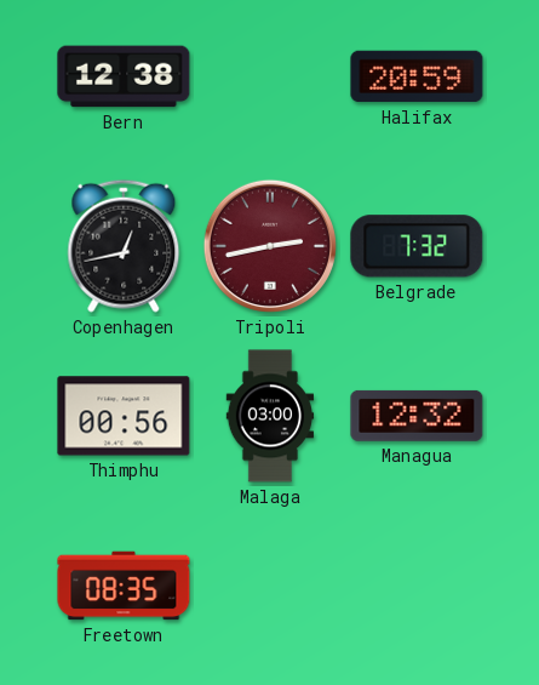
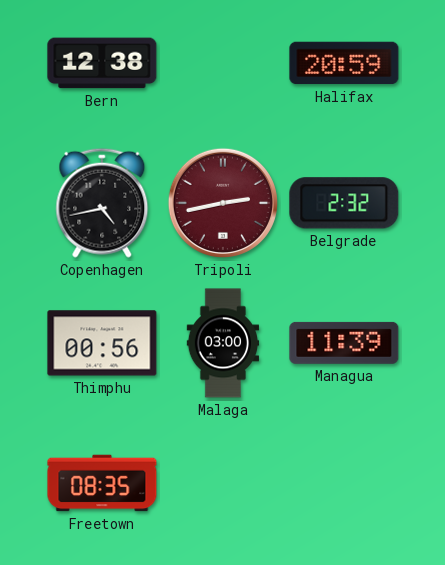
Copenhagen: 12:43 -> 4:43
Belgrade: 7:32 -> 2:32
Managua: 12:32 -> 11:39
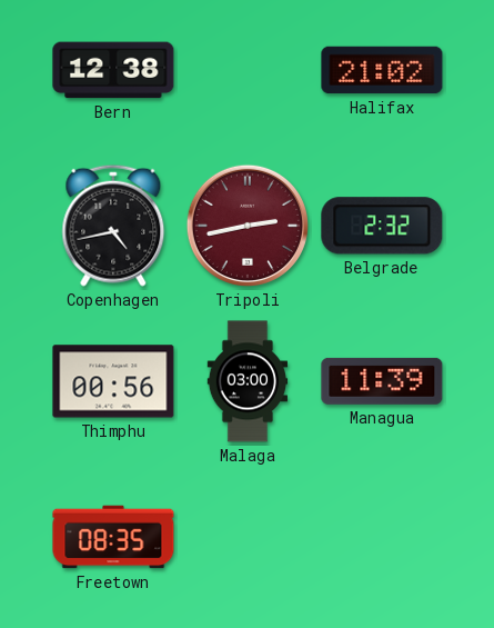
Halifax: 20:59 -> 21:02
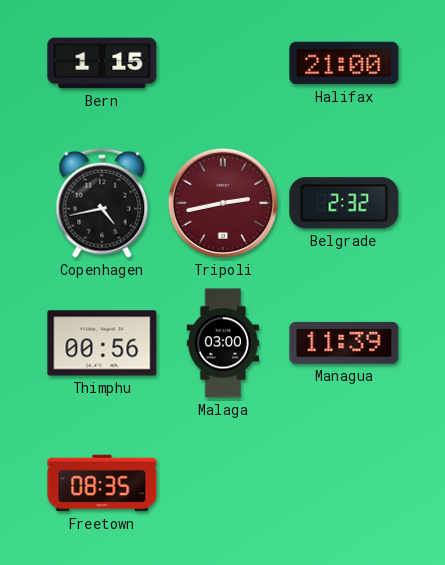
Bern: 12:38 -> 1:15
Halifax: 21:02 -> 21:00
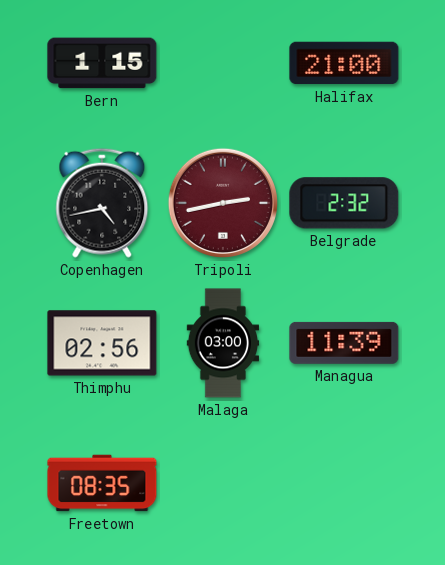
Thimphu: 00:56 -> 02:56
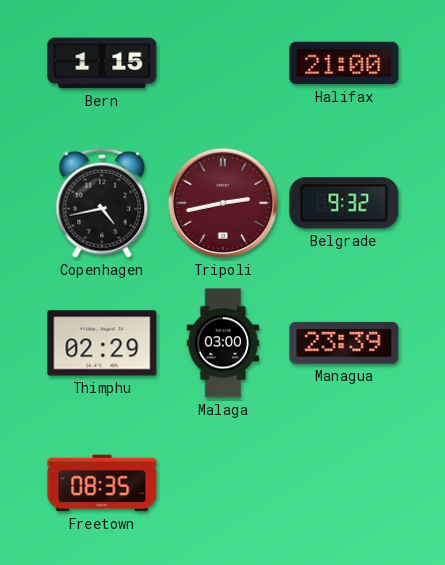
Belgrade: 2:32 -> 9:32
Thimphu: 02:56 -> 02:29
Managua: 11:39 -> 23:39
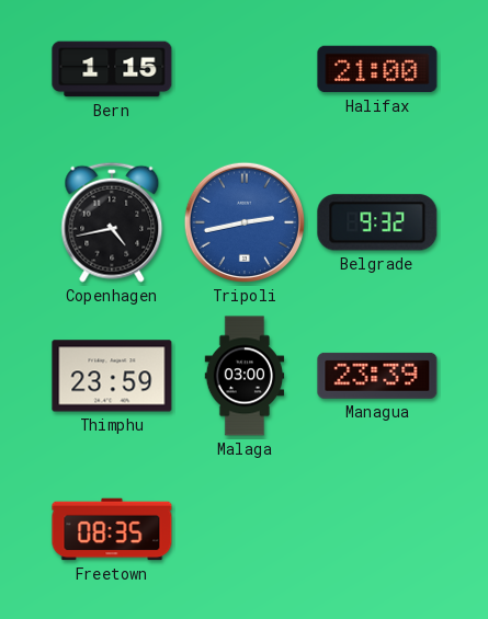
Tripoli dial: burgundy -> blue
Thimphu: 02:29 -> 23:59
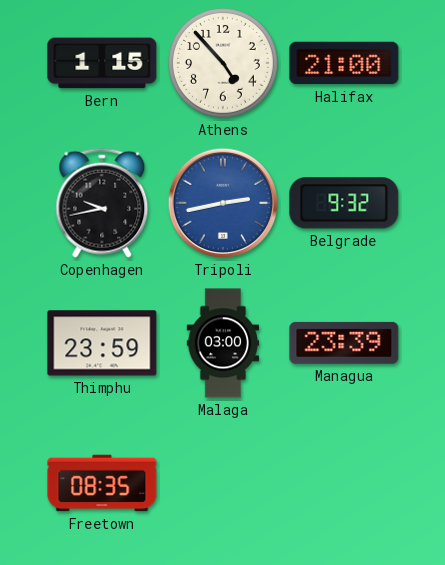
Athens: none -> 4:53
Copenhagen: 4:43 -> 9:43
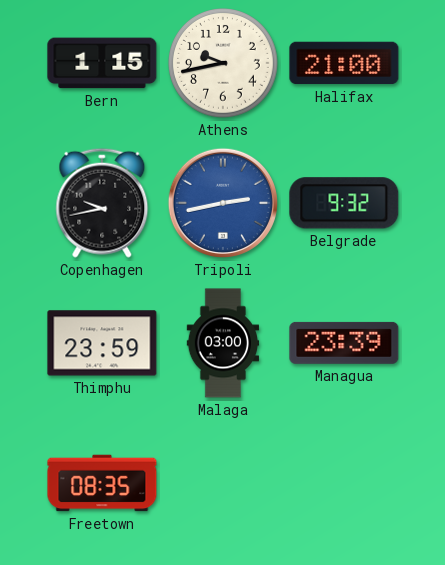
Athens: 4:53 -> 9:43
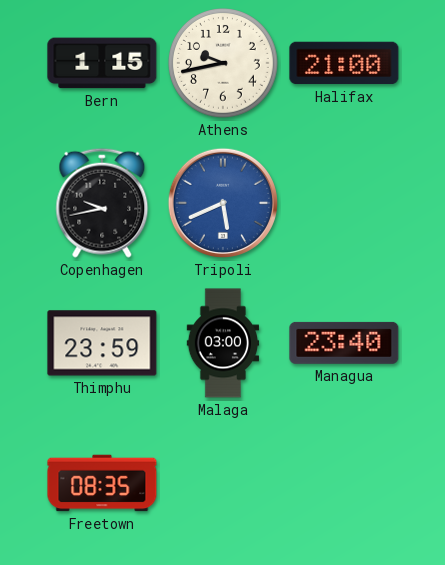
Tripoli: 2:43 -> 5:41
Belgrade: 9:32 -> none
Managua: 23:39 -> 23:40
